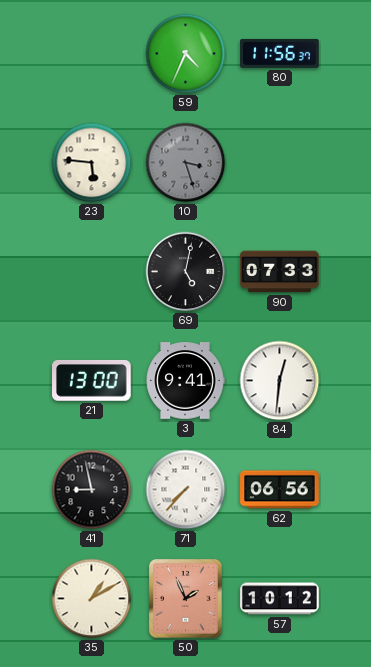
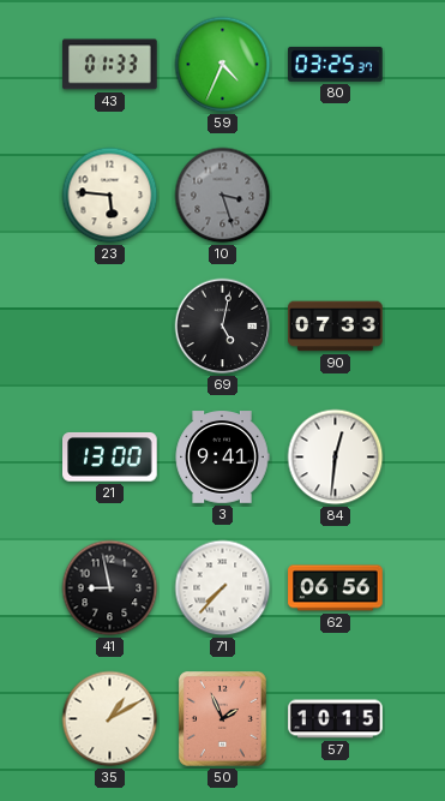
43: none -> 01:33
80: 11:56 -> 03:25
57: 10:12 -> 10:15
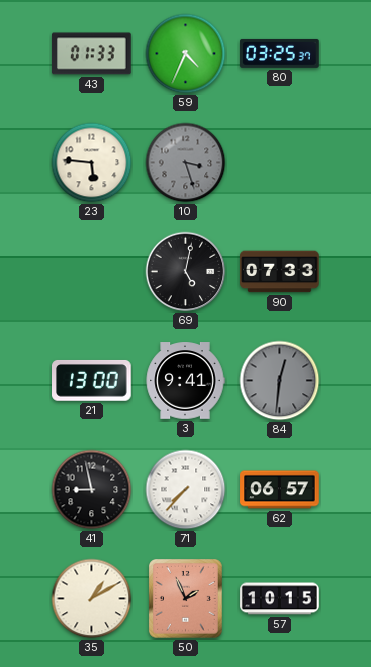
84 dial: white -> grey
62: 06:56 -> 06:57
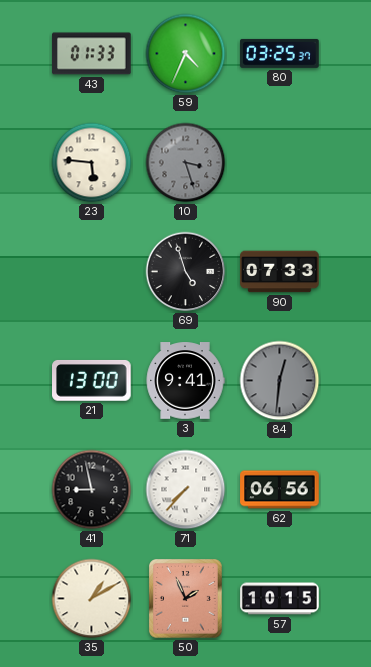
69: 5:02 -> 4:57
62: 06:57 -> 06:56
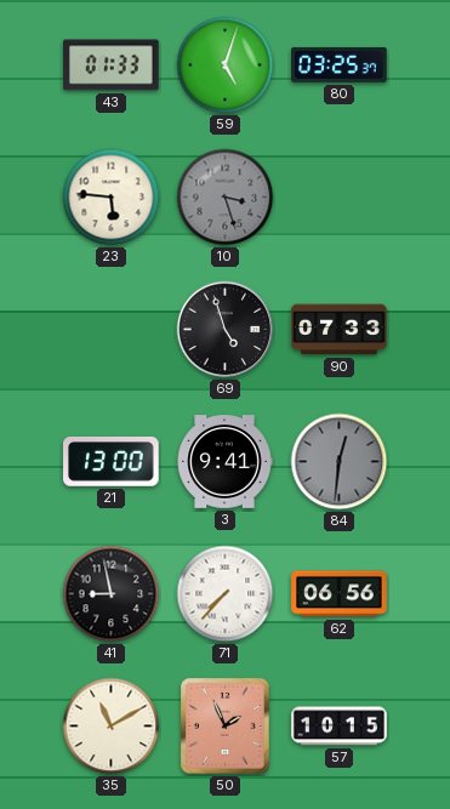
59: 4:34 -> 5:03
35: 1:10 -> 11:10
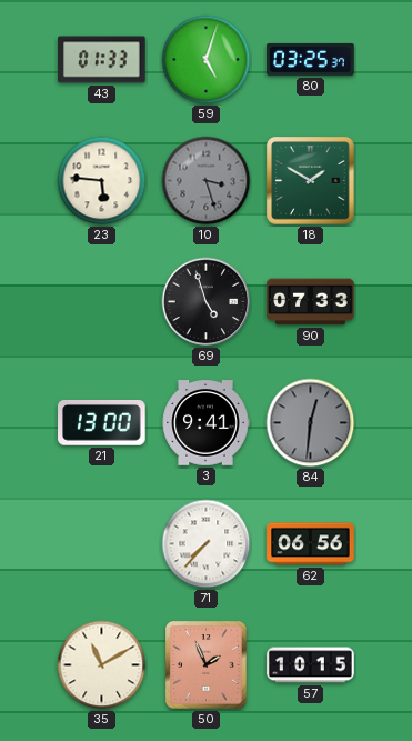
18: none -> 1:50
41: 8:58 -> none
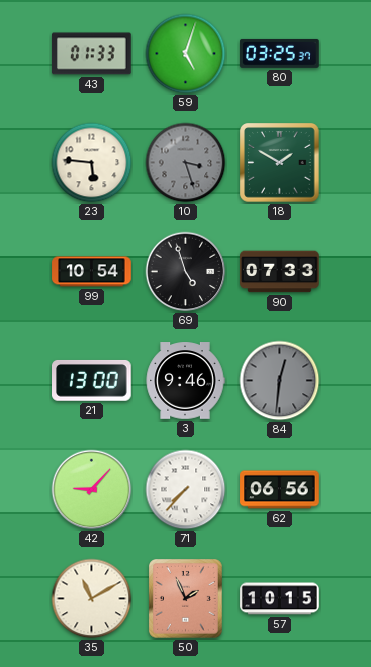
99: none -> 10:54
3: 9:41 -> 9:46
42: none -> 9:07
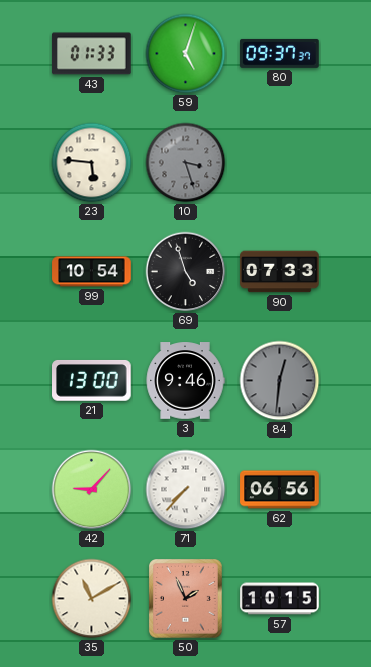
80: 03:25 -> 09:37
18: 1:50 -> none
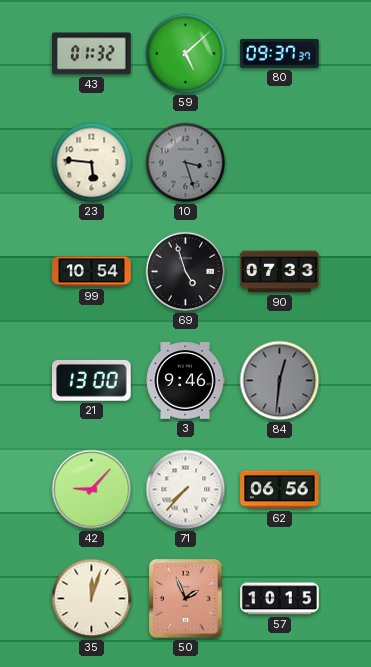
43: 01:33 -> 01:32
59: 5:03 -> 5:08
35: 11:10 -> 12:03
